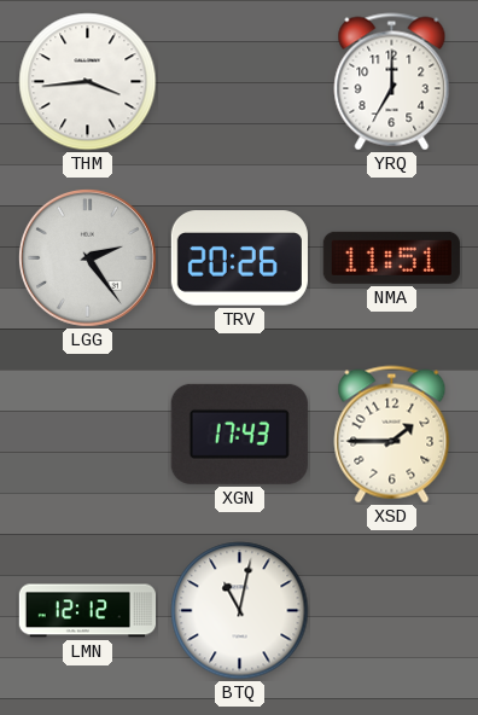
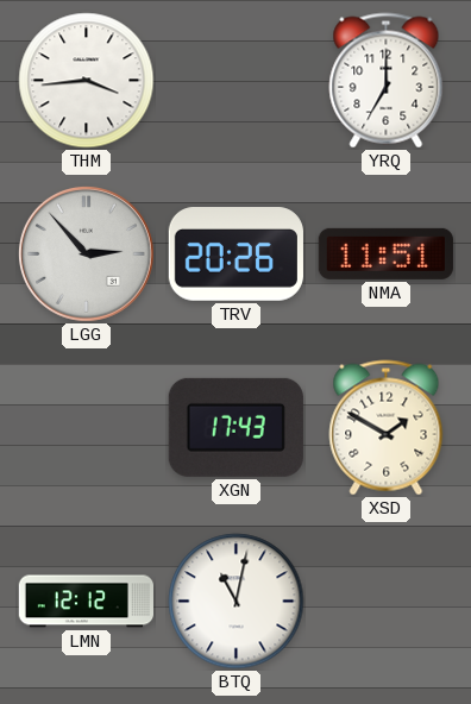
LGG: 2:24 -> 2:53
XSD: 1:45 -> 1:50
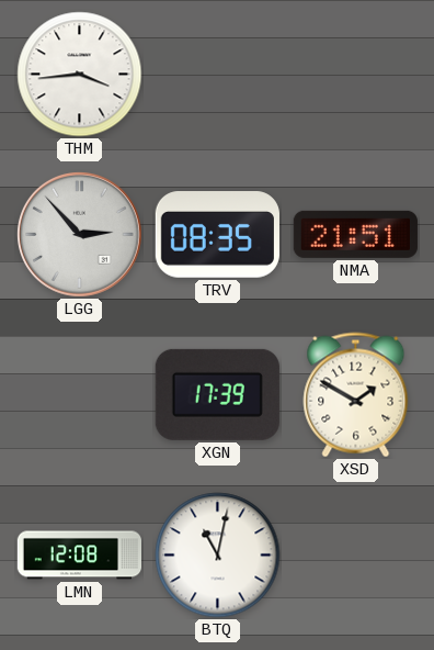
YRQ: 7:00 -> none
TRV: 20:26 -> 08:35
NMA: 11:51 -> 21:51
XGN: 17:43 -> 17:39
LMN: 12:12 -> 12:08
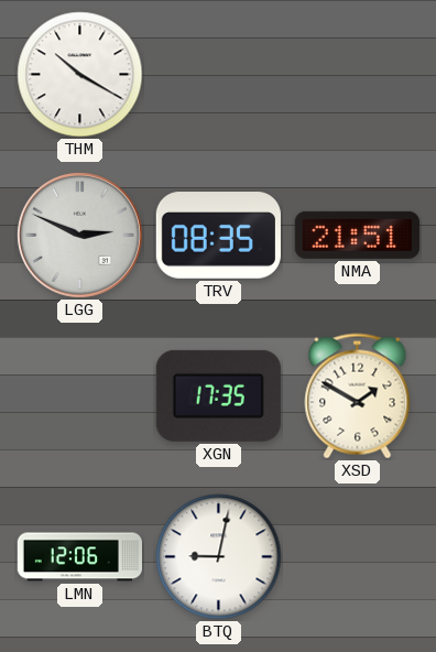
THM: 3:44 -> 10:20
LGG: 2:53 -> 2:49
XGN: 17:39 -> 17:35
LMN: 12:08 -> 12:06
BTQ: 11:02 -> 9:02
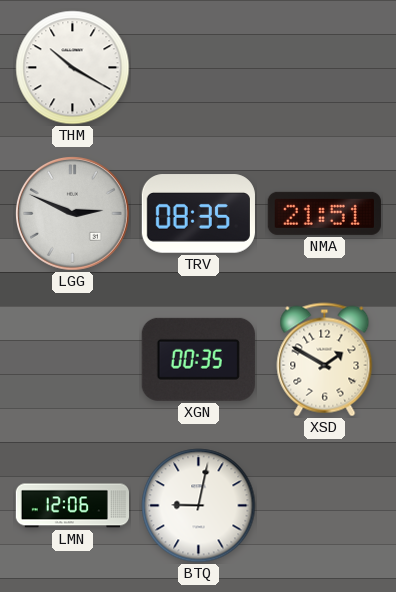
XGN: 17:35 -> 00:35
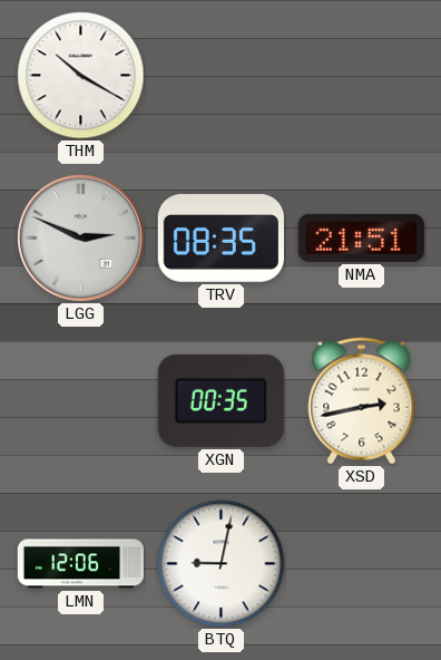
XSD: 1:50 -> 2:43
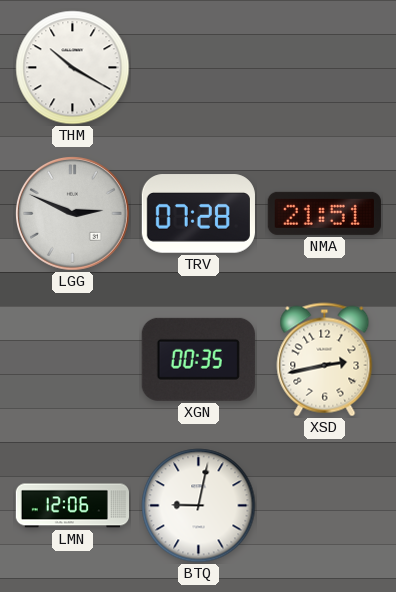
TRV: 08:35 -> 07:28
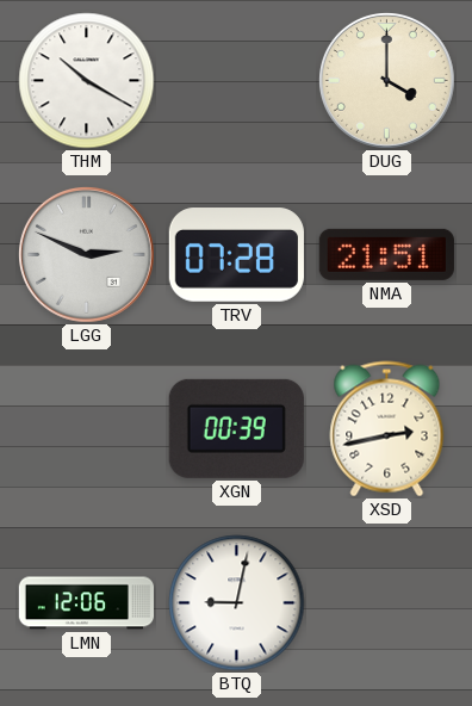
DUG: none -> 4:00
XGN: 00:35 -> 00:39
